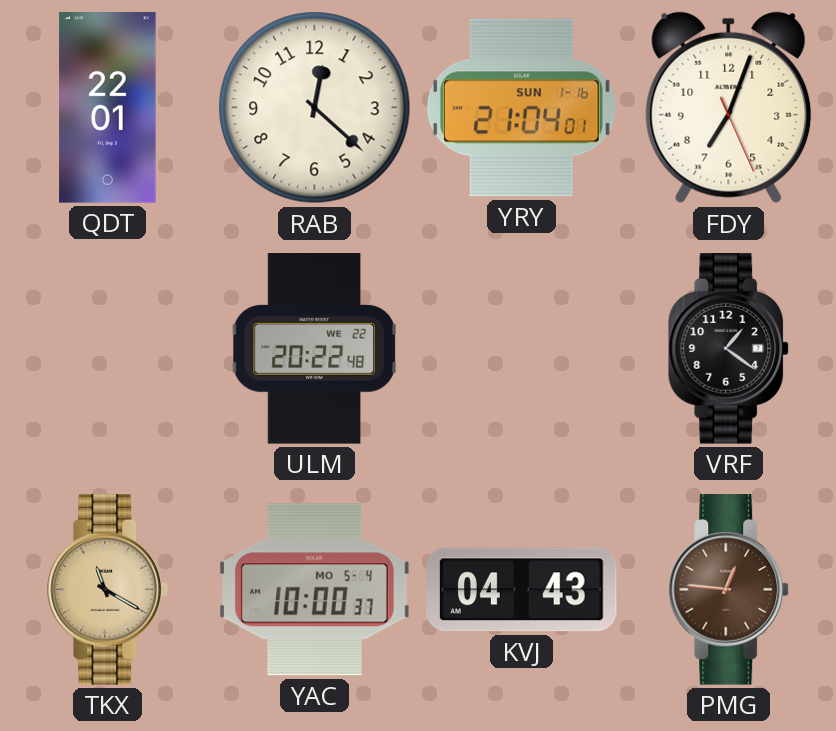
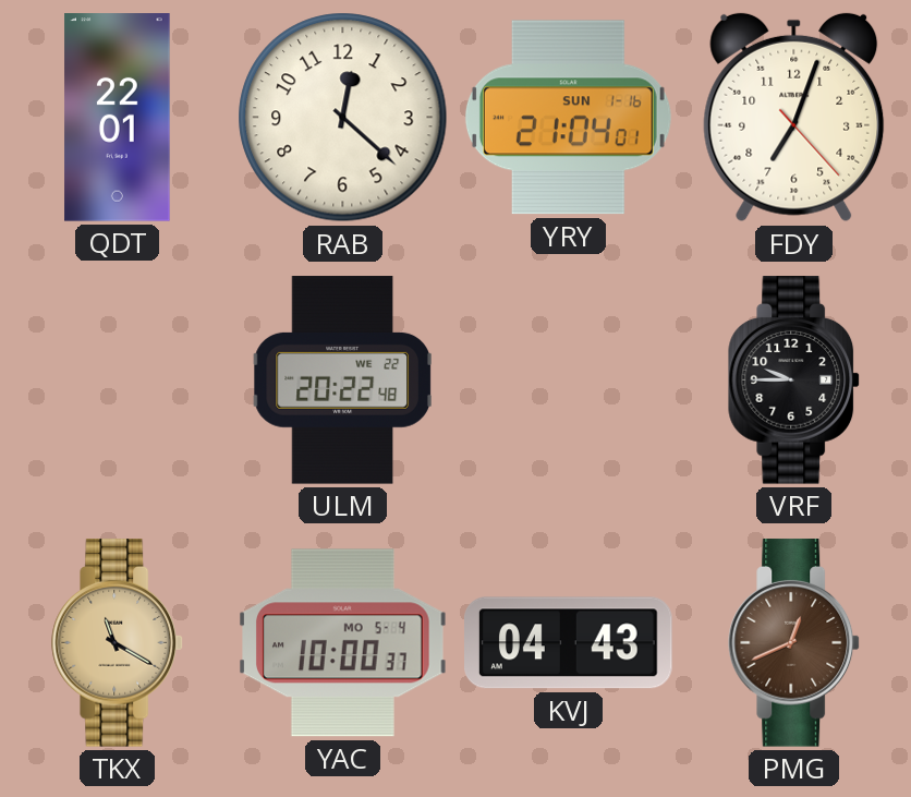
FDY: 7:03:26 -> 7:03:23
VRF: 1:21 -> 9:45
PMG: 12:46 -> 12:41
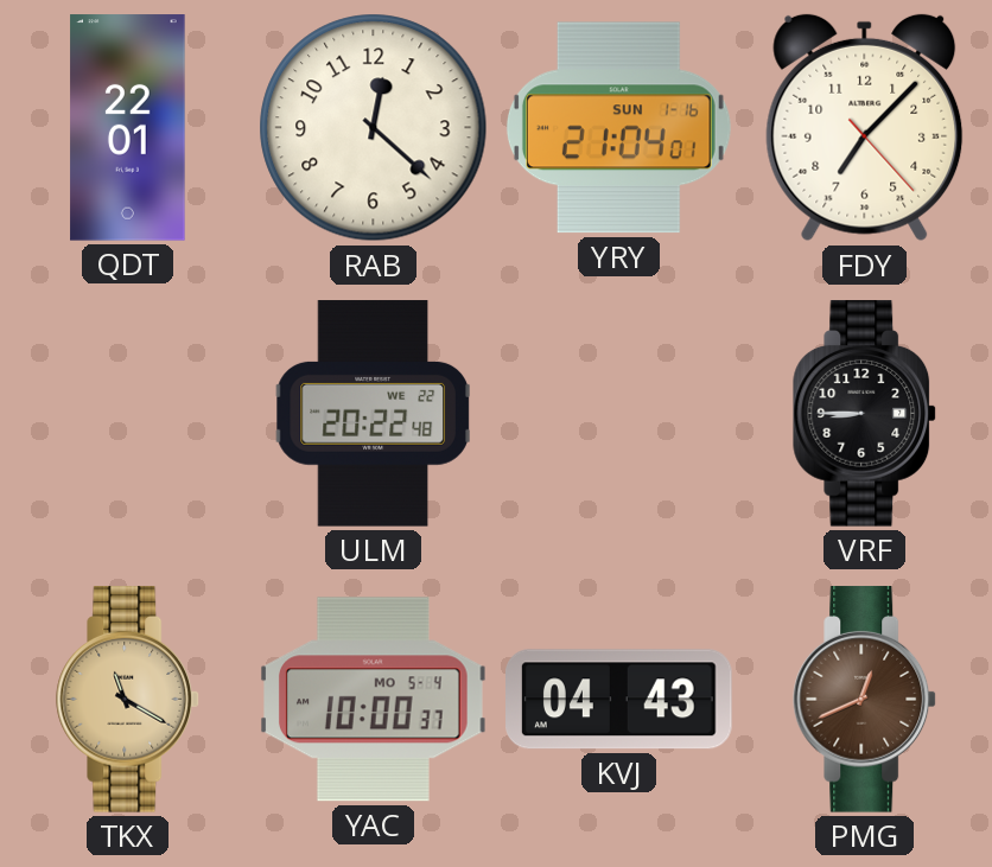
FDY: 7:03 -> 7:07
VRF: 9:45 -> 8:45
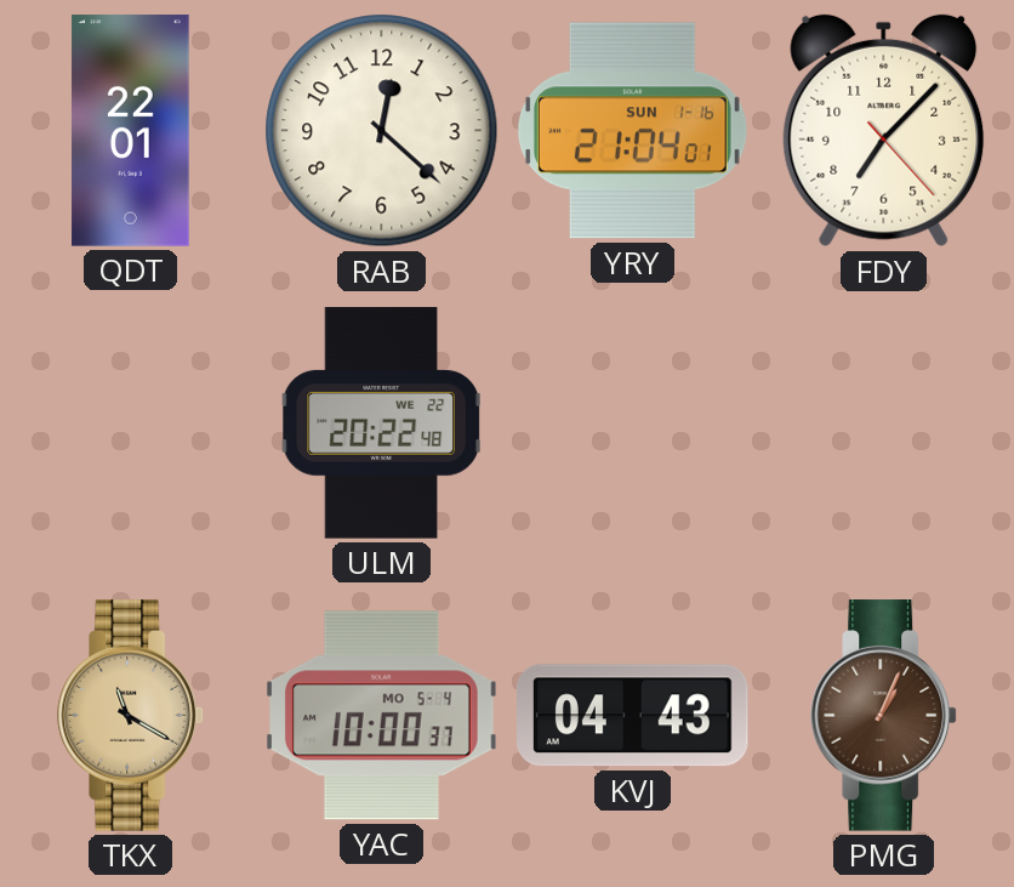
VRF: 8:45 -> none
PMG: 12:41 -> 1:04
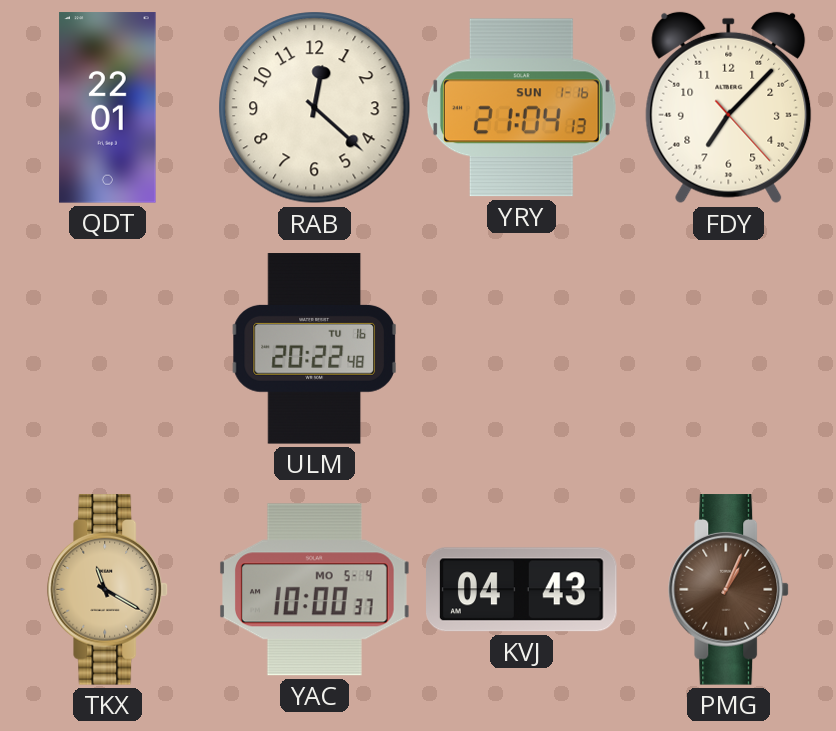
YRY: 21:04:01 -> 21:04:13
ULM date: WE 22 -> TU 16
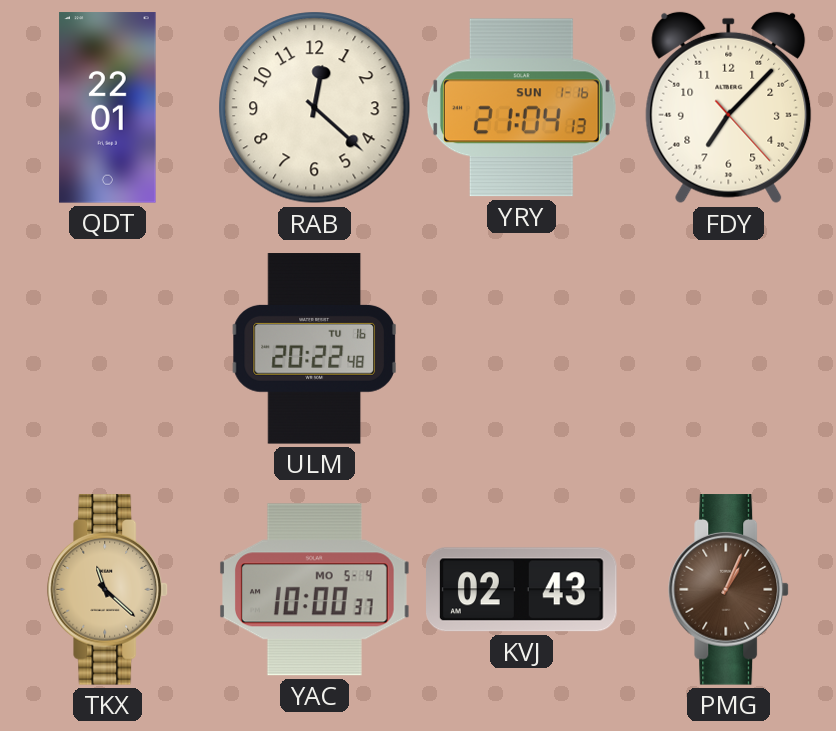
TKX: 11:20 -> 11:22
KVJ: 04:43 -> 02:43
